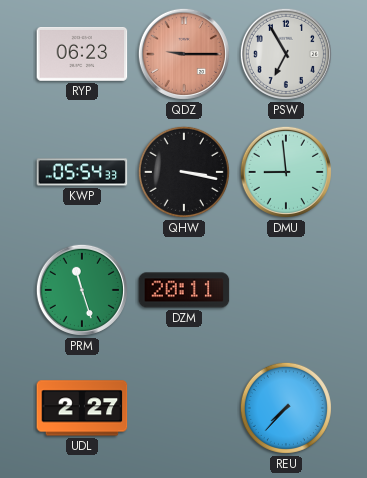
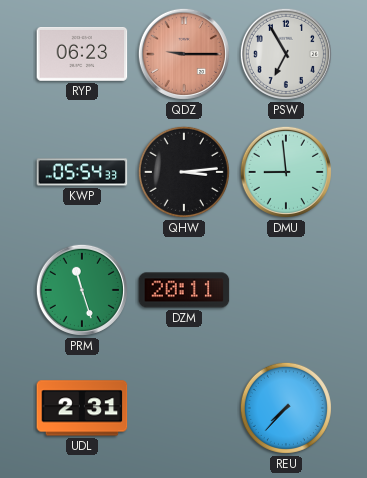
QHW: 3:17 -> 3:14
UDL: 2:27 -> 2:31
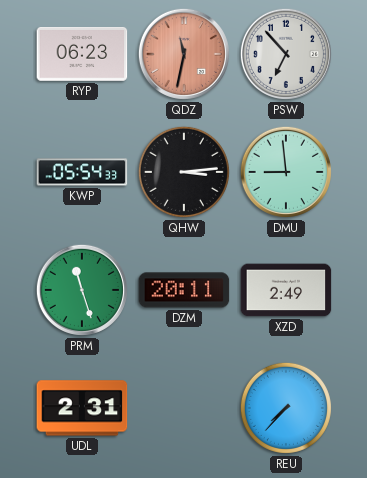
QDZ: 9:15 -> 11:32
PSW: 6:55 -> 6:53
XZD: none -> 2:49
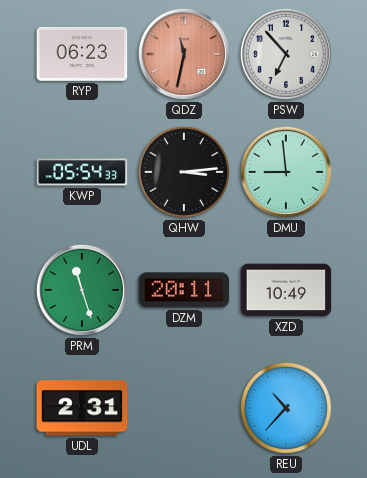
XZD: 2:49 -> 10:49
REU: 7:37 -> 10:37
